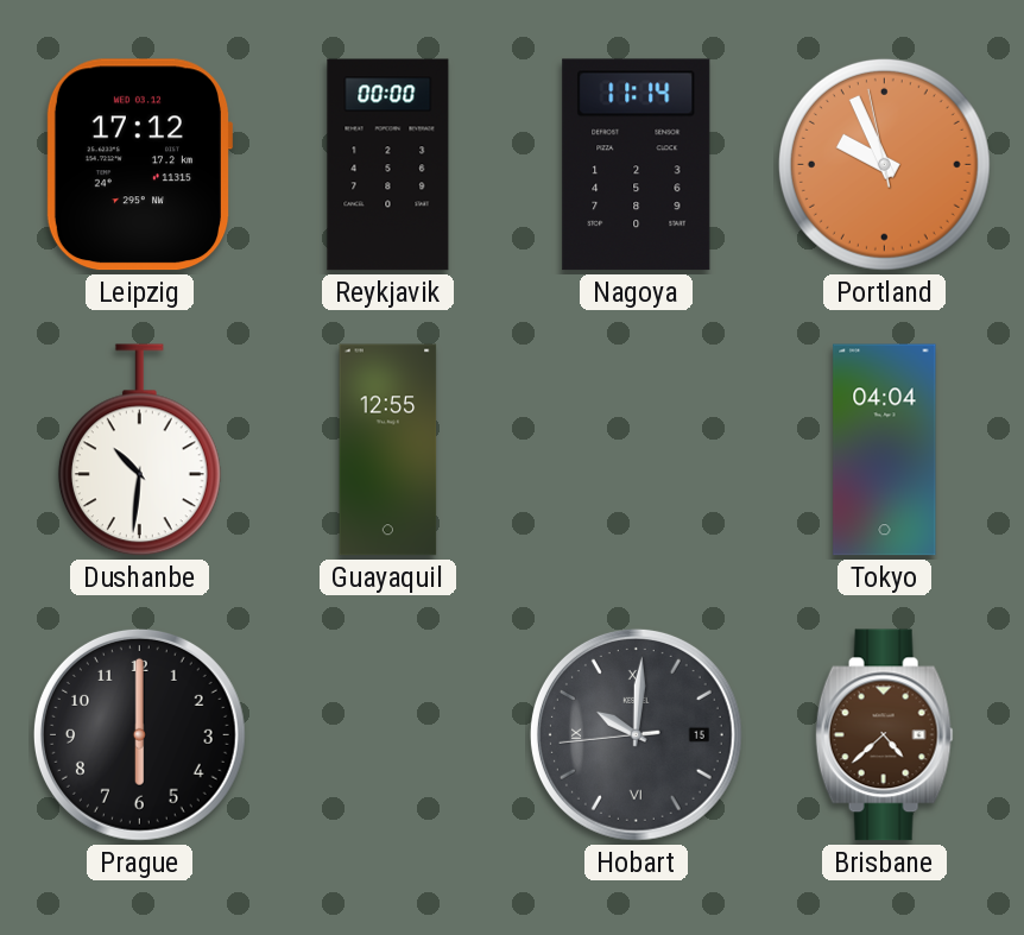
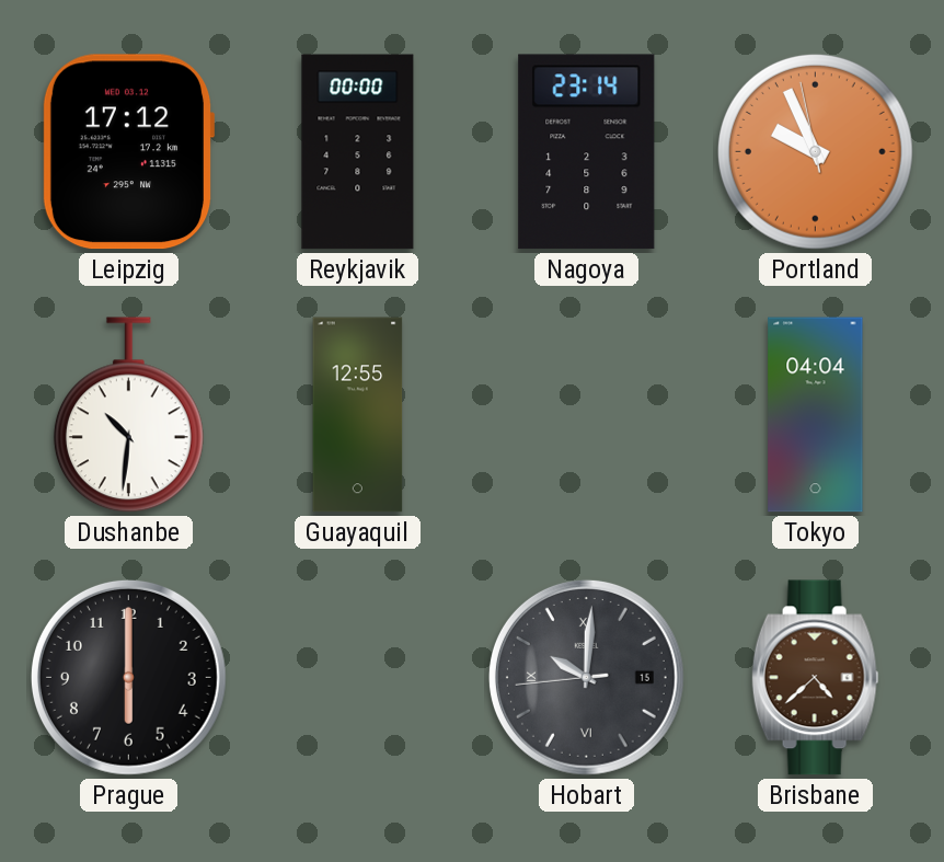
Nagoya: 11:14 -> 23:14
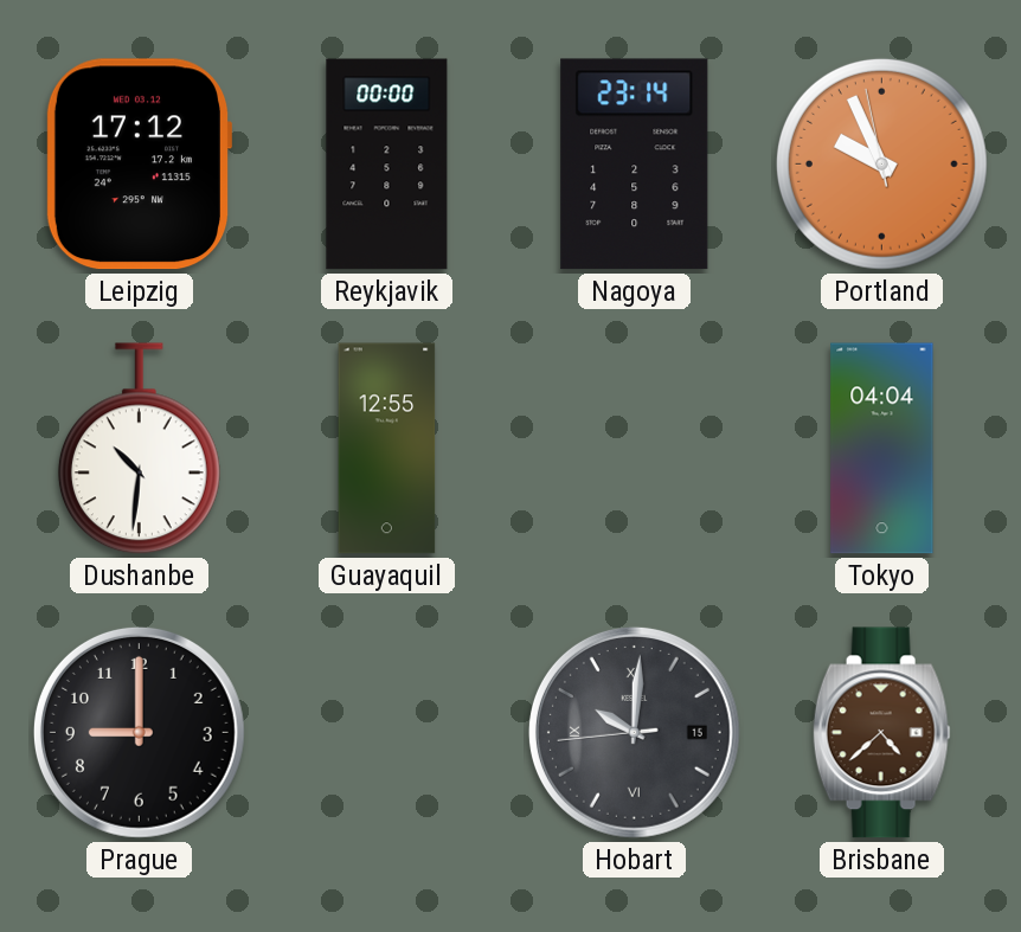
Prague: 6:00 -> 9:00
